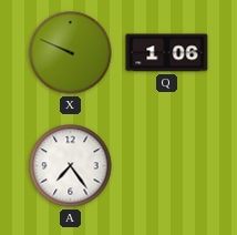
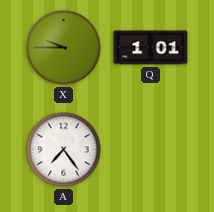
X: 9:49 -> 9:45
Q: 1:06 -> 1:01
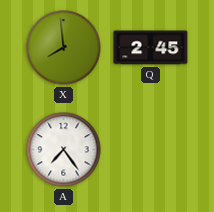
X: 9:45 -> 7:59
Q: 1:01 -> 2:45
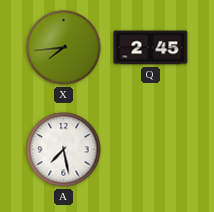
X: 7:59 -> 7:44
A: 7:24 -> 7:28
